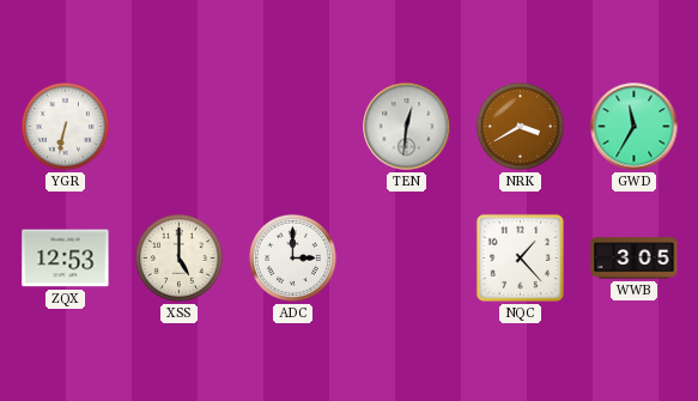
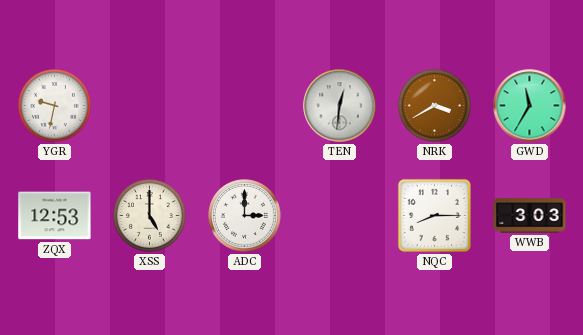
YGR: 6:32 -> 9:32
NQC: 1:23 -> 8:15
WWB: 3:05 -> 3:03
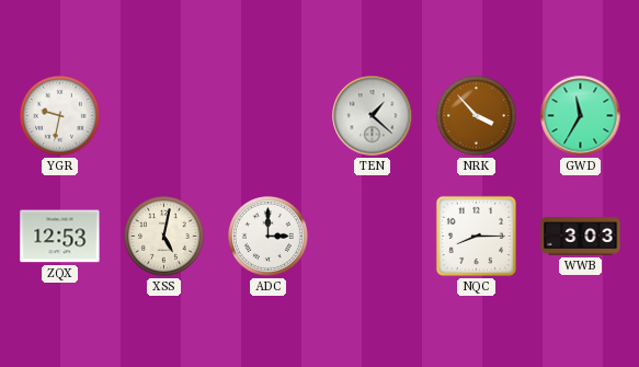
TEN: 12:31 -> 1:22
NRK: 3:40 -> 3:53
XSS: 5:00 -> 5:02
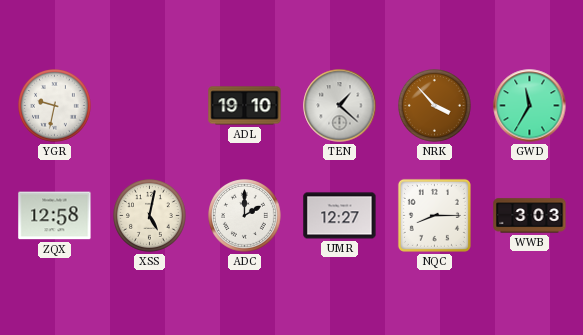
ADL: none -> 19:10
ZQX: 12:53 -> 12:58
ADC: 3:00 -> 2:00
UMR: none -> 12:27
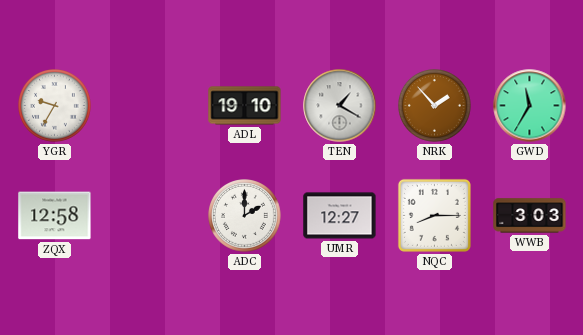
YGR: 9:32 -> 9:35
TEN: 1:22 -> 1:20
NRK: 3:53 -> 1:53
XSS: 5:02 -> none
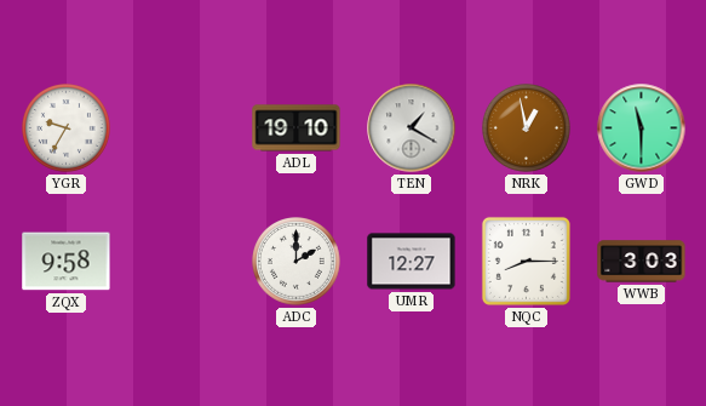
NRK: 1:53 -> 12:58
GWD: 11:35 -> 11:30
ZQX: 12:58 -> 9:58
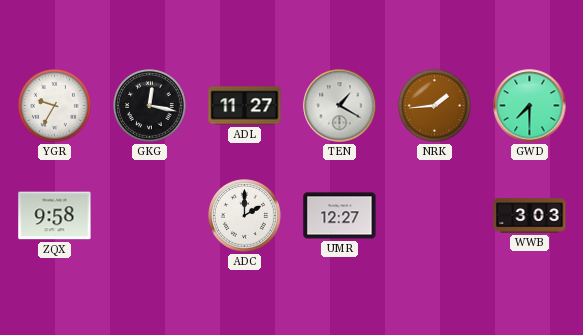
GKG: none -> 12:17
ADL: 19:10 -> 11:27
NRK: 12:58 -> 1:44
GWD: 11:30 -> 7:30
NQC: 8:15 -> none
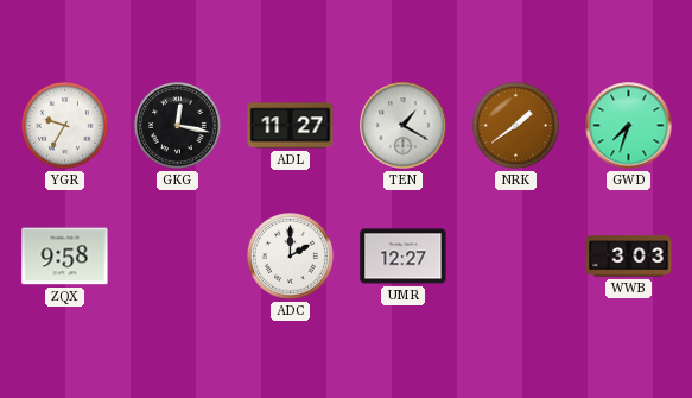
NRK: 1:44 -> 1:39
GWD: 7:30 -> 7:33
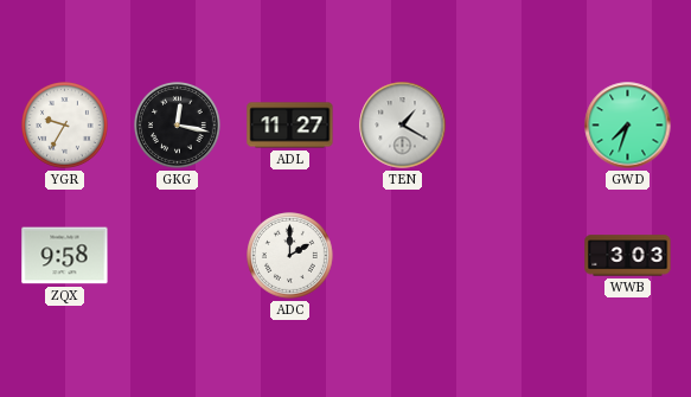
NRK: 1:39 -> none
UMR: 12:27 -> none
